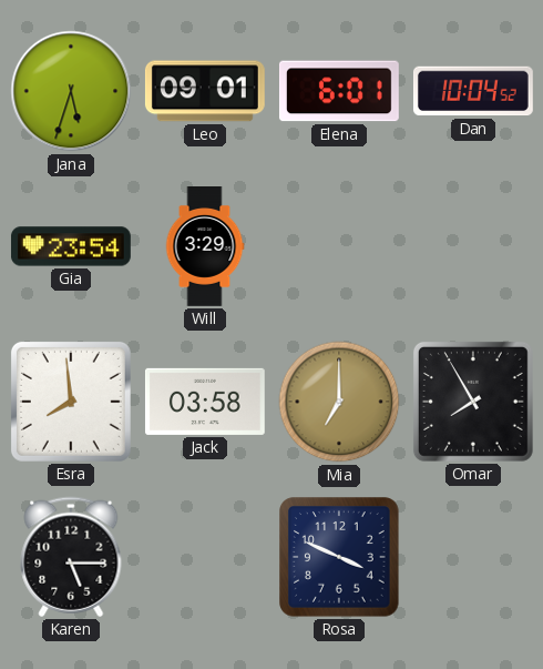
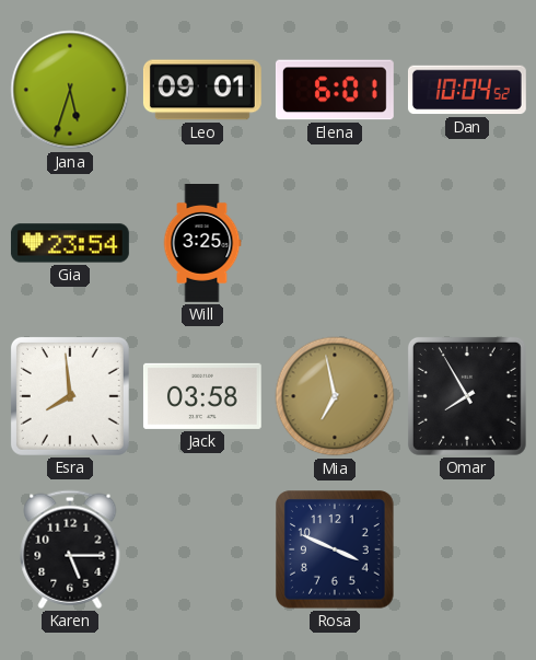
Will: 3:29 -> 3:25
Mia: 7:00 -> 6:58
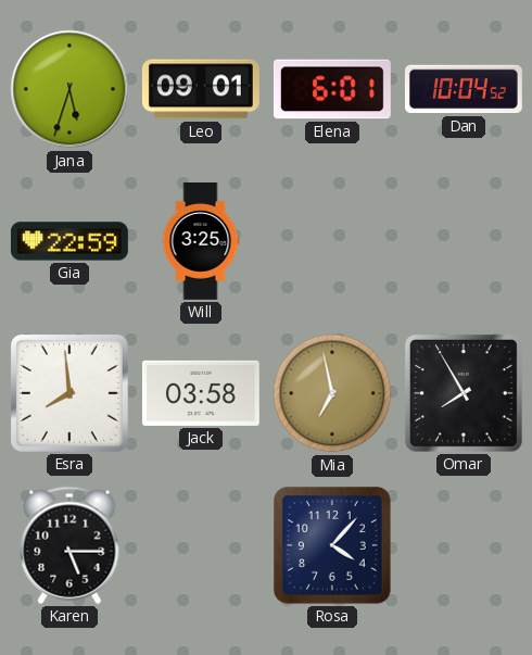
Gia: 23:54 -> 22:59
Rosa: 3:49 -> 4:07
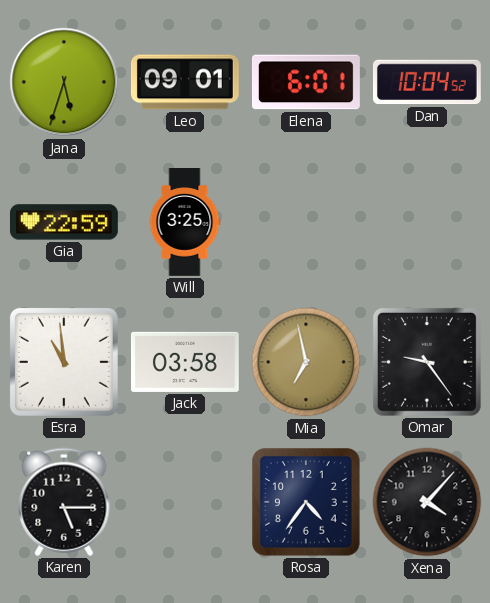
Esra: 7:59 -> 10:59
Omar: 7:55 -> 9:24
Rosa: 4:07 -> 4:36
Xena: none -> 4:07
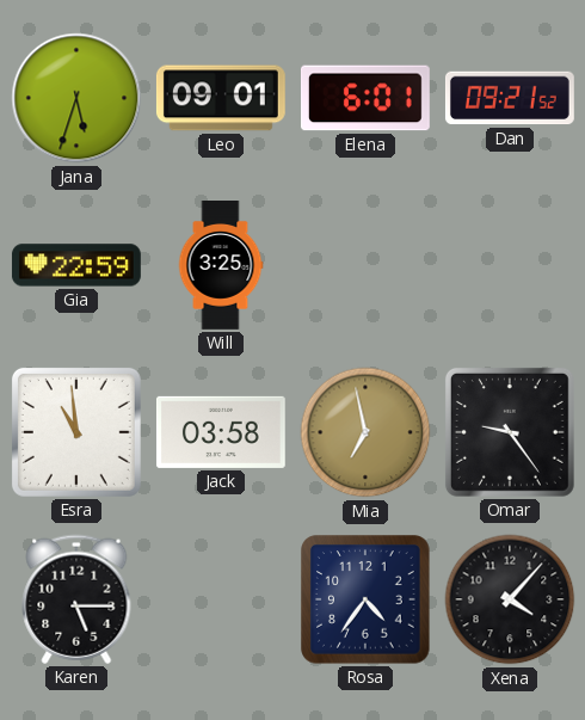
Dan: 10:04 -> 09:21
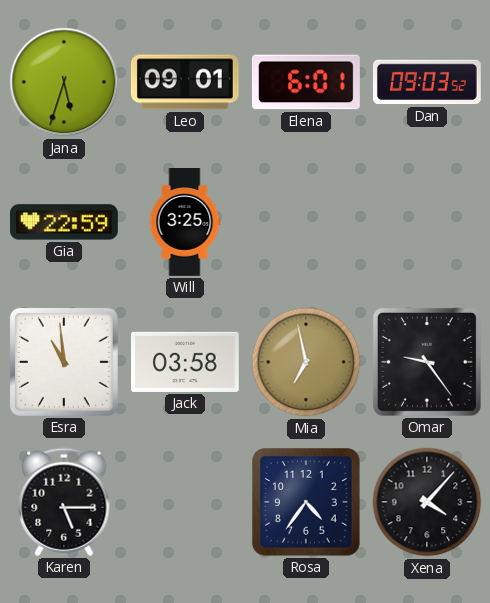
Dan: 09:21 -> 09:03
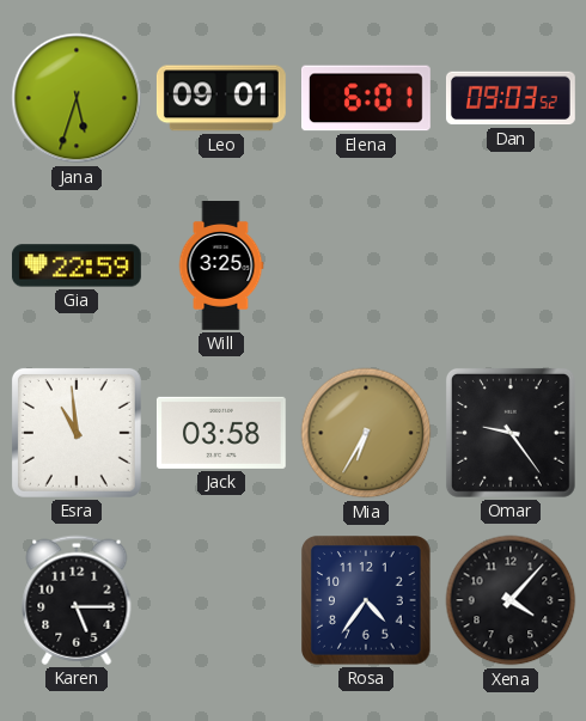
Mia: 6:58 -> 6:35
